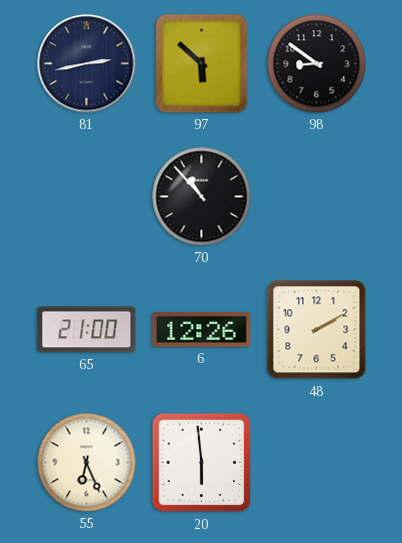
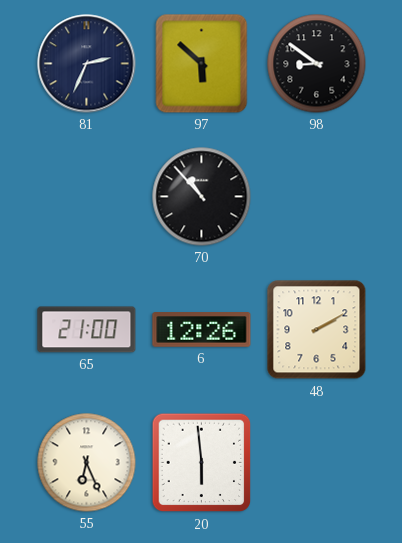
81: 2:43 -> 2:34
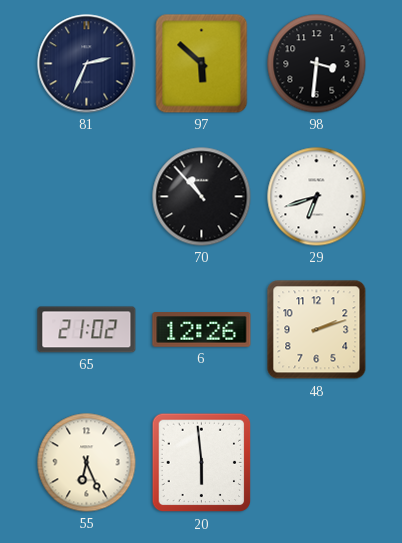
98: 8:51 -> 3:31
29: none -> 6:42
65: 21:00 -> 21:02
48: 2:10 -> 2:12
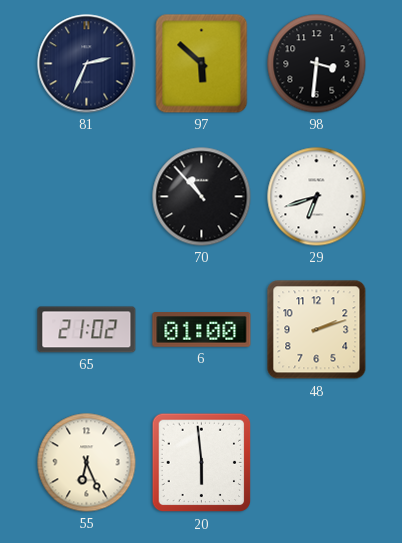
6: 12:26 -> 01:00
